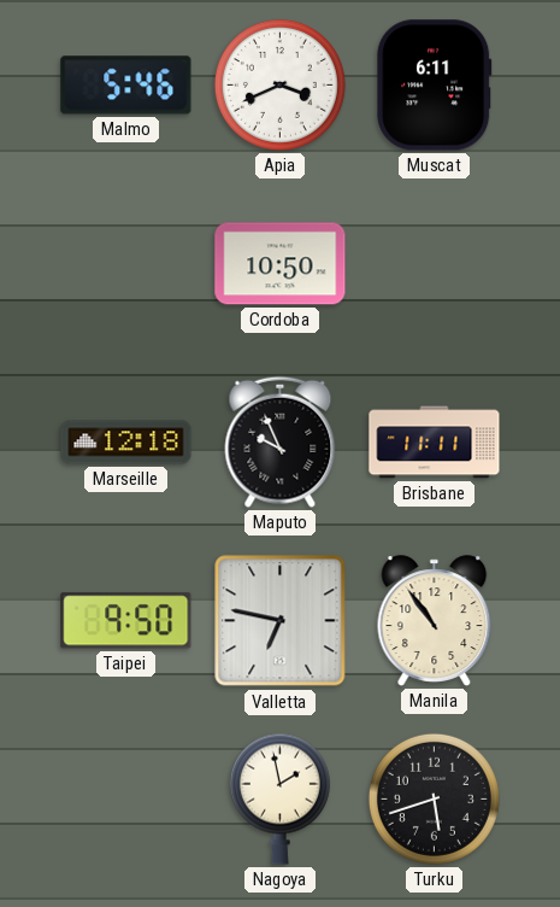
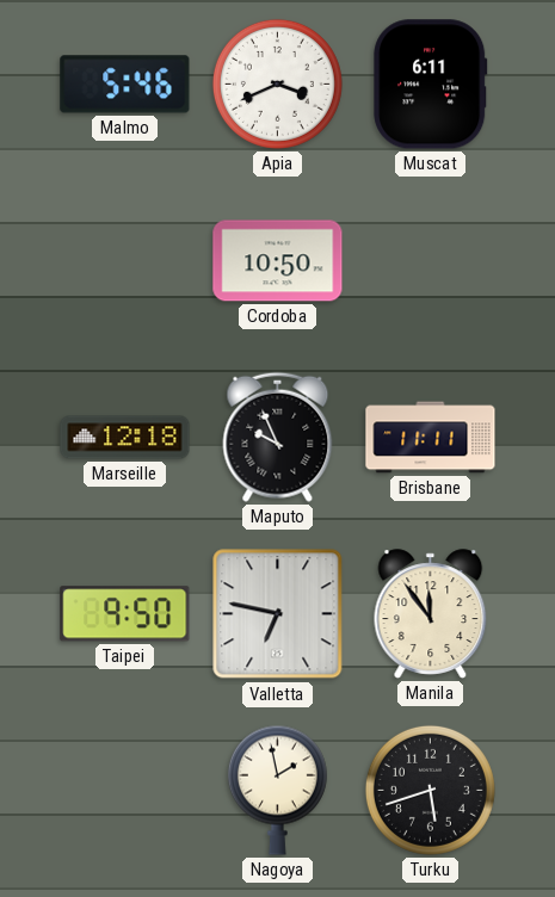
Manila: 10:54 -> 11:54
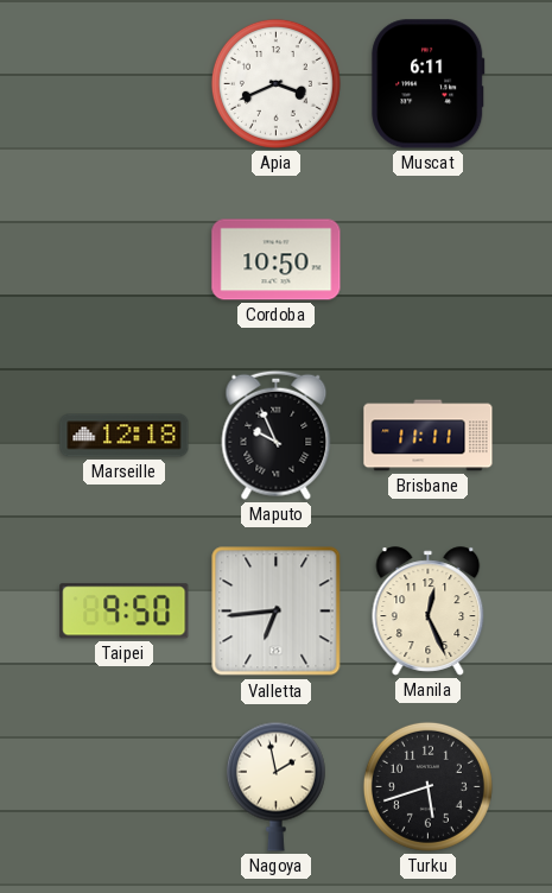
Malmo: 5:46 -> none
Valletta: 6:47 -> 6:44
Manila: 11:54 -> 12:26
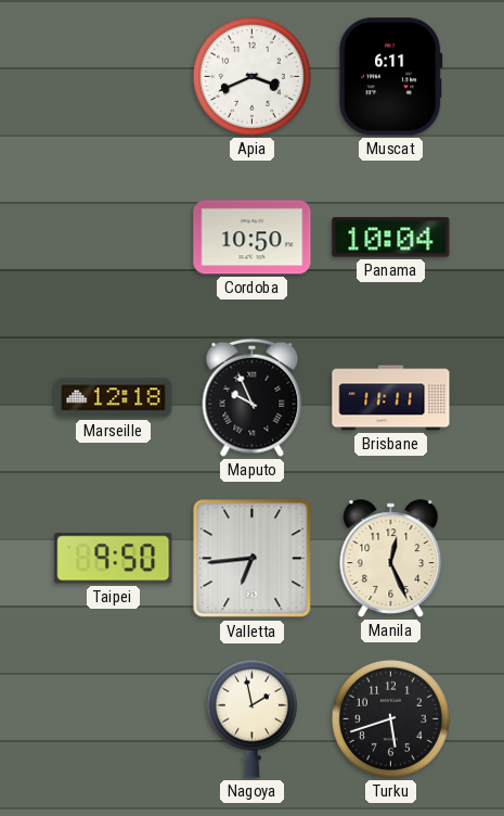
Panama: none -> 10:04
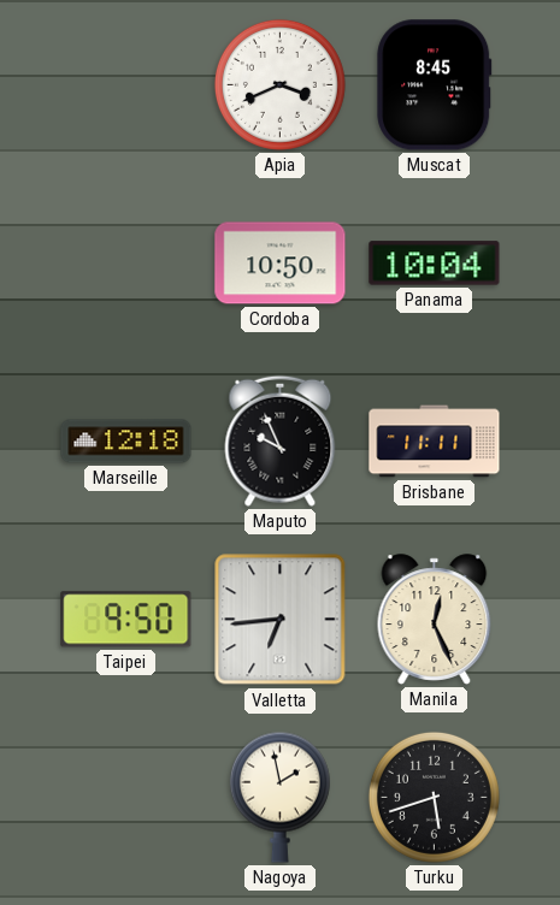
Muscat: 6:11 -> 8:45
